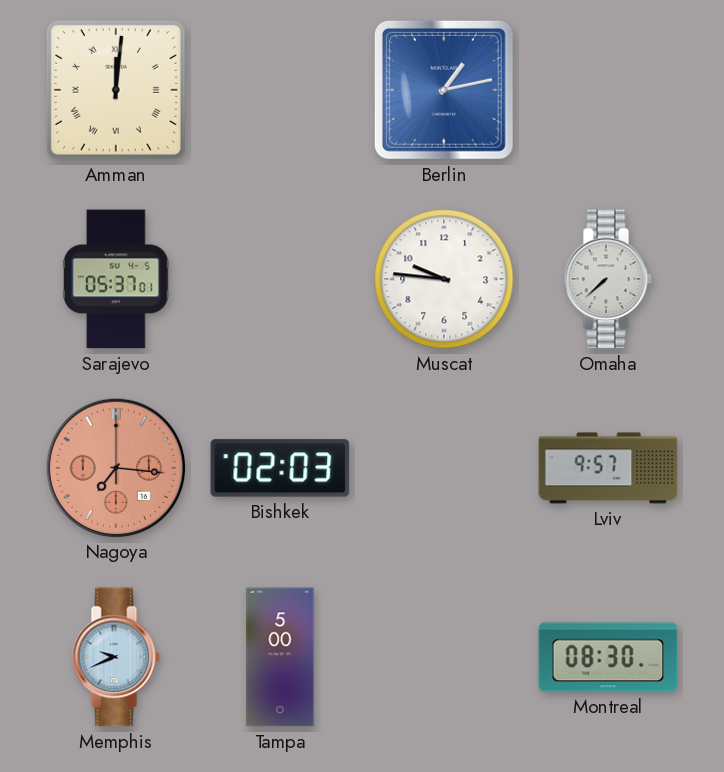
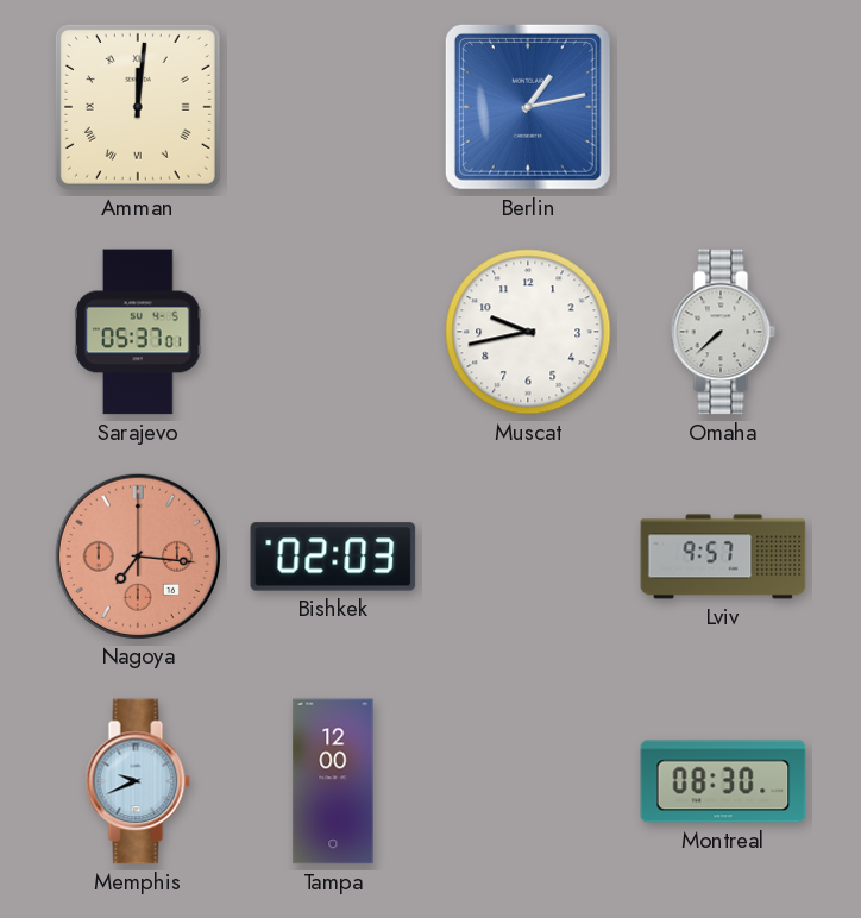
Muscat: 9:46 -> 9:43
Tampa: 5:00 -> 12:00
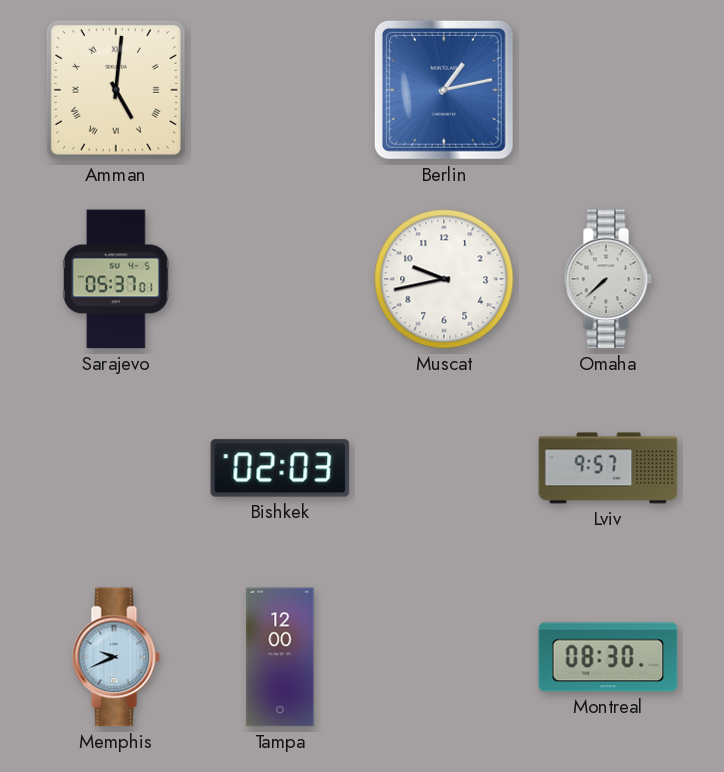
Amman: 12:01 -> 5:01
Nagoya: 7:16 -> none
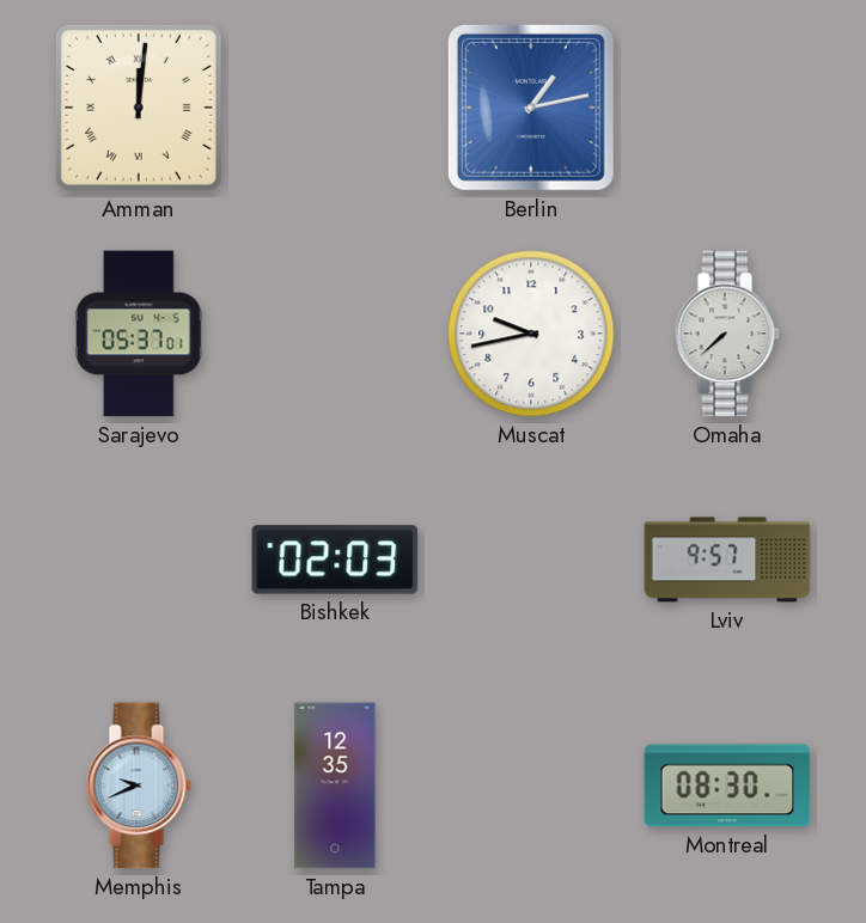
Amman: 5:01 -> 12:01
Tampa: 12:00 -> 12:35
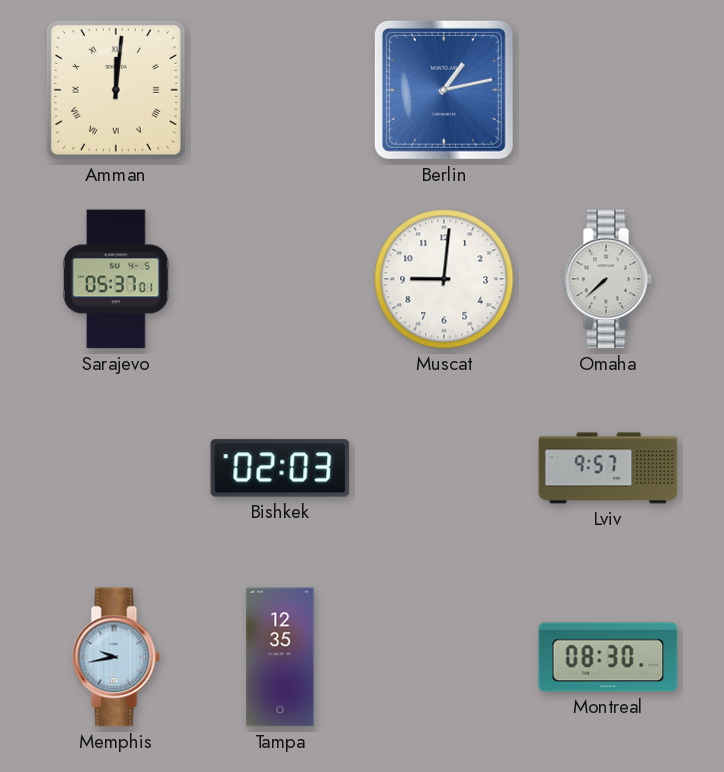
Muscat: 9:43 -> 9:01
Memphis: 9:41 -> 9:43
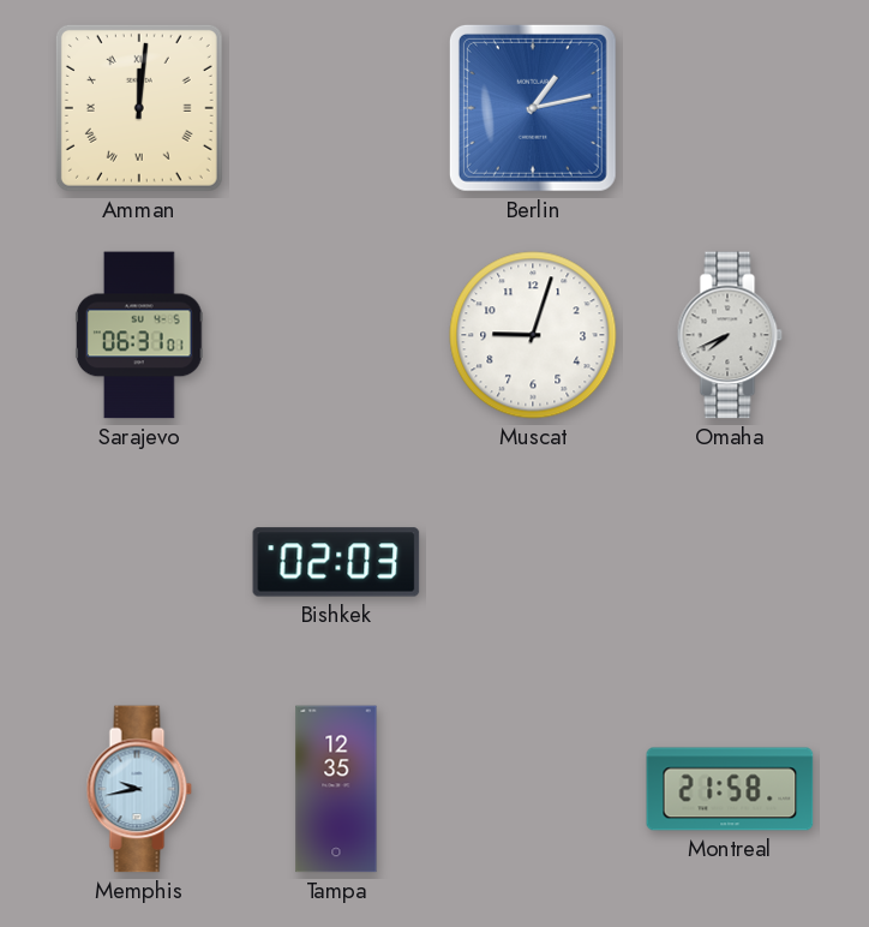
Sarajevo: 05:37 -> 06:31
Muscat: 9:01 -> 9:03
Omaha: 7:38 -> 7:41
Lviv: 9:57 -> none
Montreal: 08:30 -> 21:58
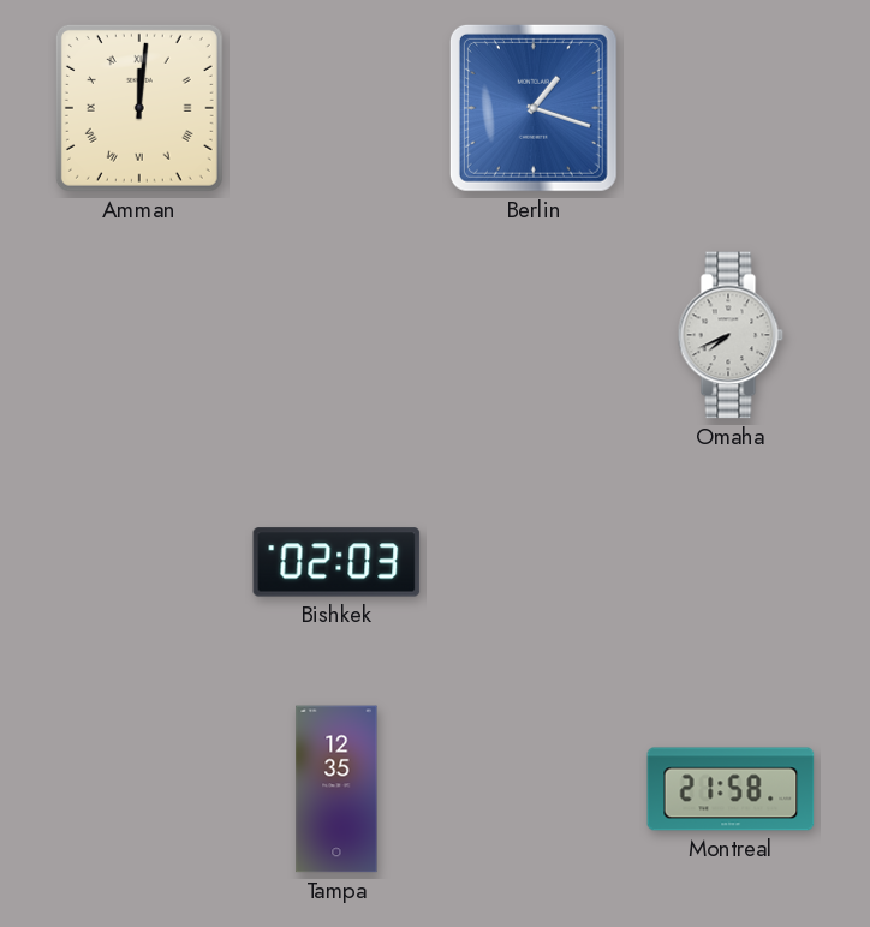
Berlin: 1:13 -> 1:18
Sarajevo: 06:31 -> none
Muscat: 9:03 -> none
Memphis: 9:43 -> none
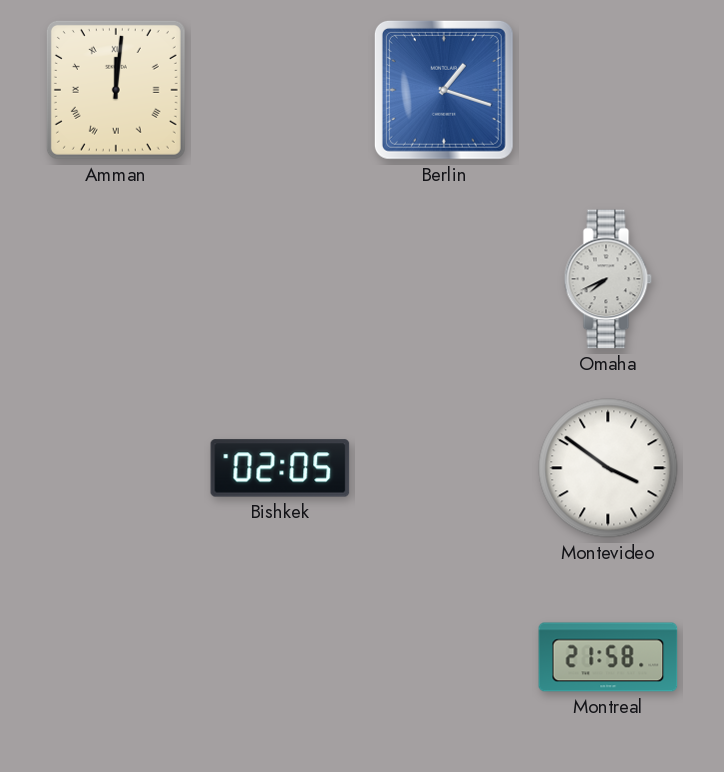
Bishkek: 02:03 -> 02:05
Montevideo: none -> 3:51
Tampa: 12:35 -> none
